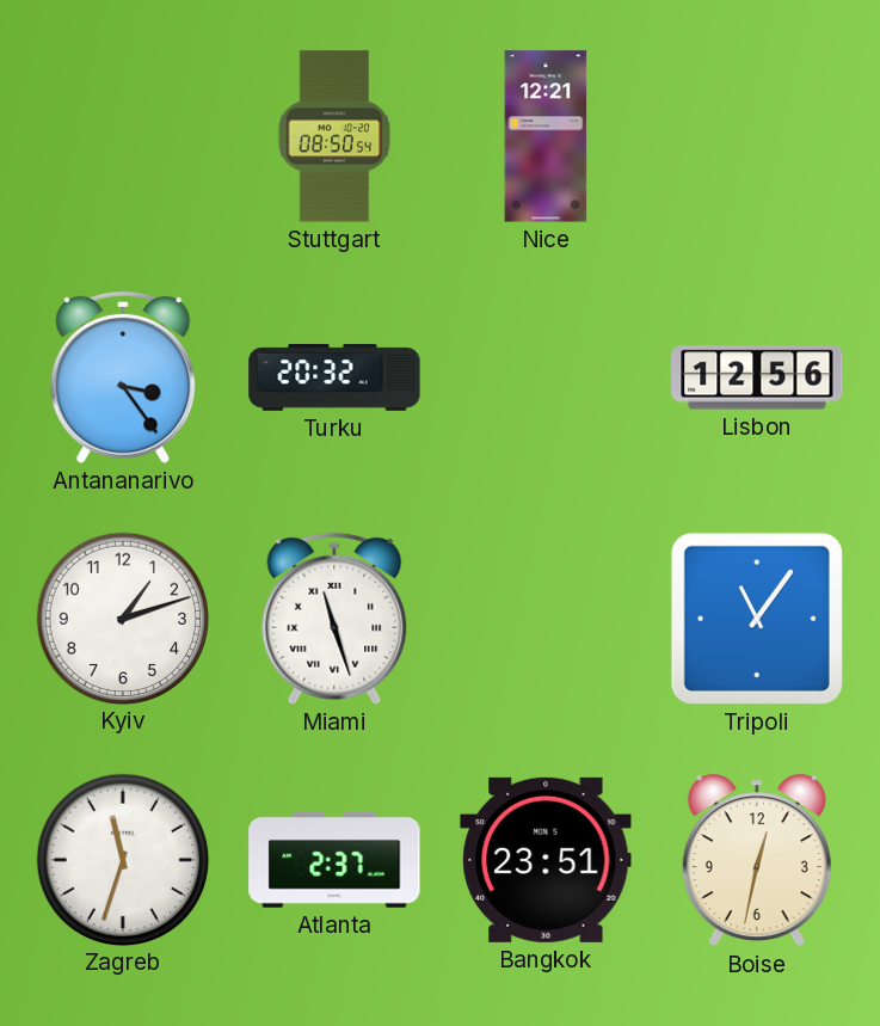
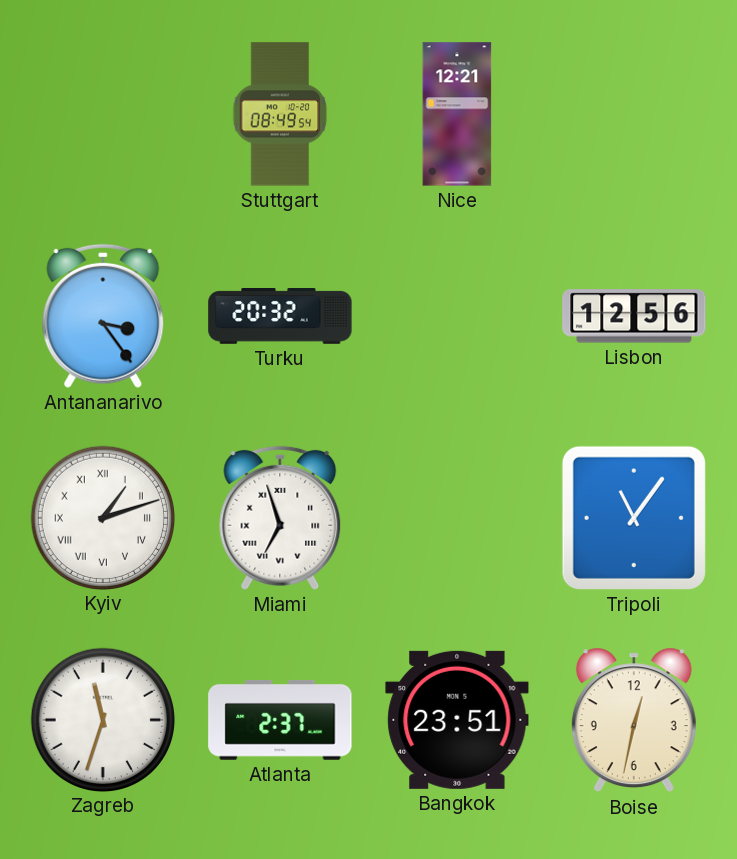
Stuttgart: 08:50 -> 08:49
Kyiv numerals: Arabic -> Roman
Miami: 11:27 -> 6:57
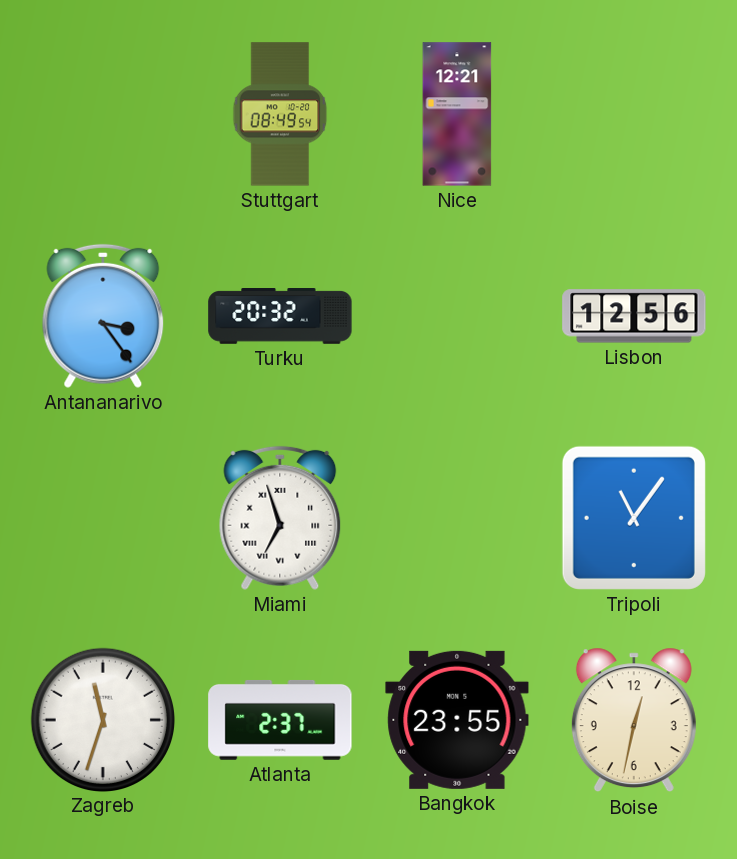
Kyiv: 1:12 -> none
Bangkok: 23:51 -> 23:55
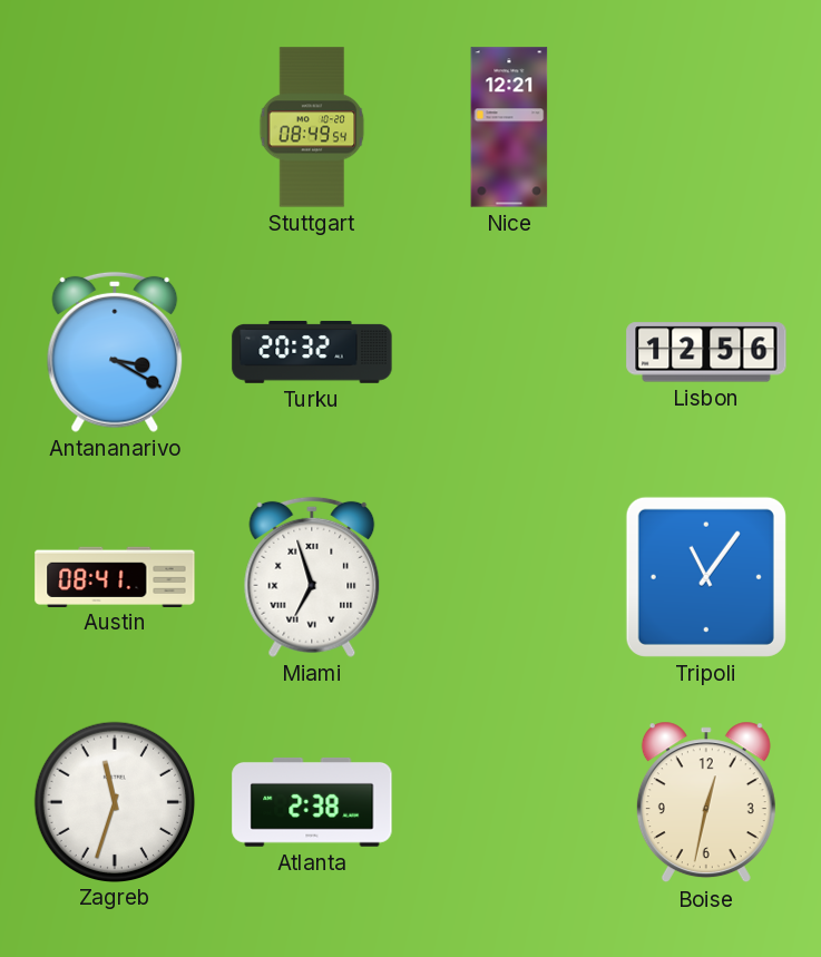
Antananarivo: 3:24 -> 3:20
Austin: none -> 08:41
Atlanta: 2:37 -> 2:38
Bangkok: 23:55 -> none
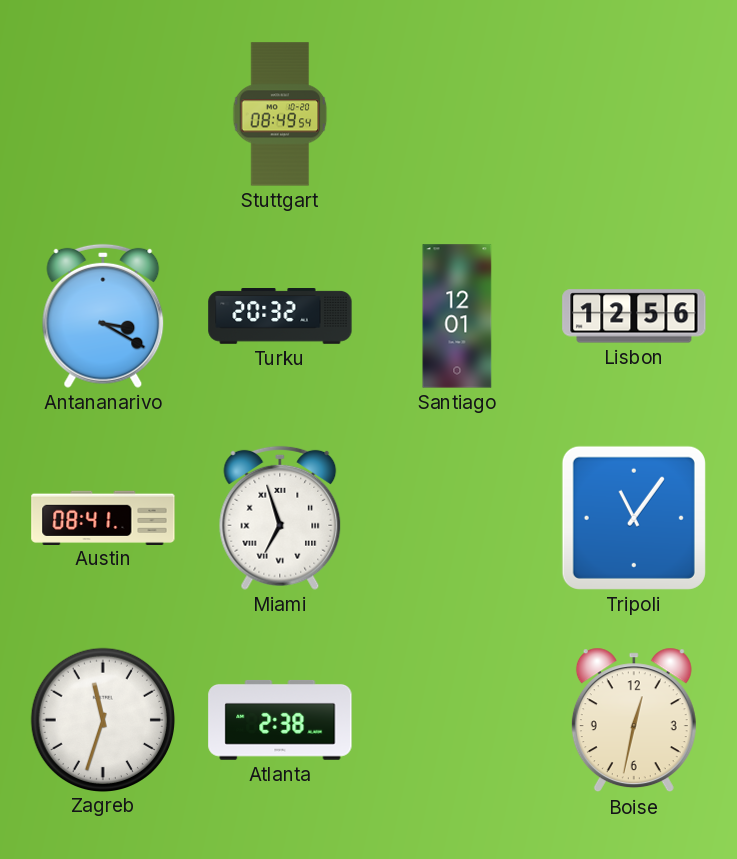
Nice: 12:21 -> none
Santiago: none -> 12:01
